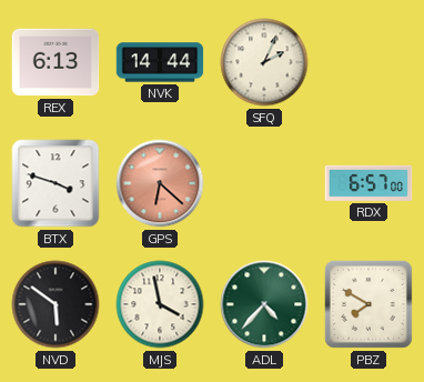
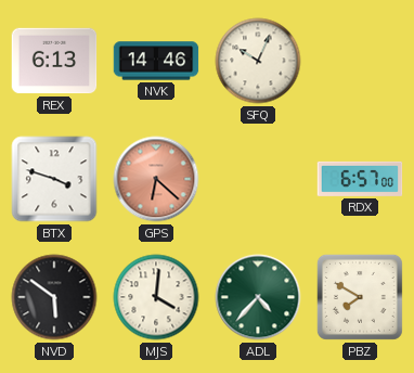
NVK: 14:44 -> 14:46
SFQ: 2:04 -> 10:04
MJS: 3:58 -> 4:01
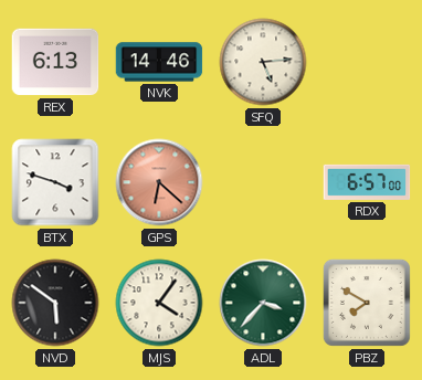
SFQ: 10:04 -> 5:14
MJS: 4:01 -> 4:06
ADL: 4:37 -> 3:37
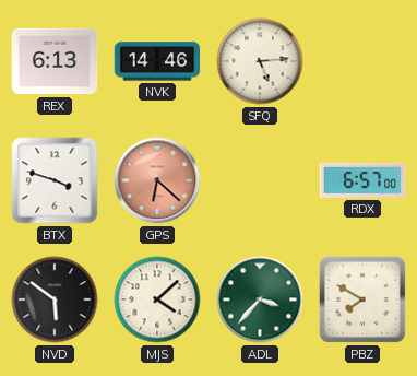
MJS: 4:06 -> 4:08
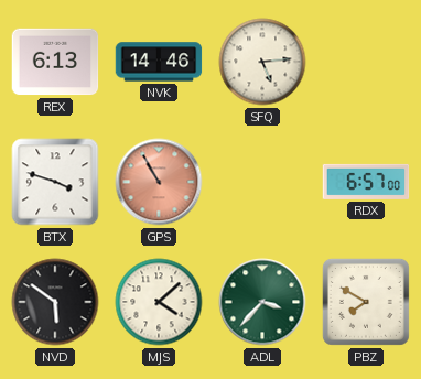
GPS: 6:22 -> 10:55
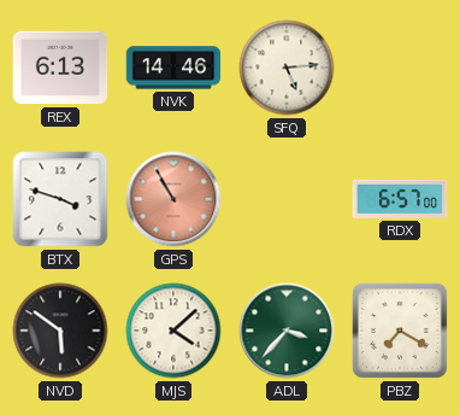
PBZ: 7:50 -> 7:20
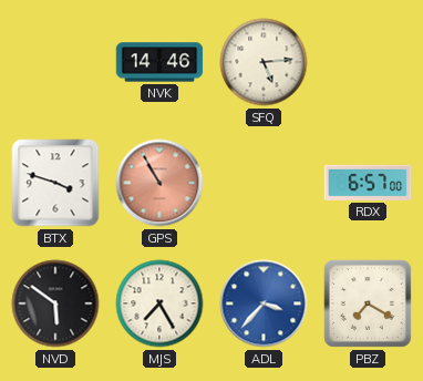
REX: 6:13 -> none
MJS: 4:08 -> 7:25
ADL dial: green -> blue
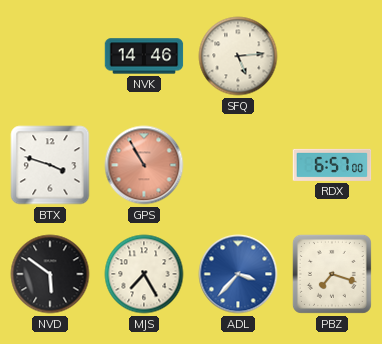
PBZ: 7:20 -> 7:18
